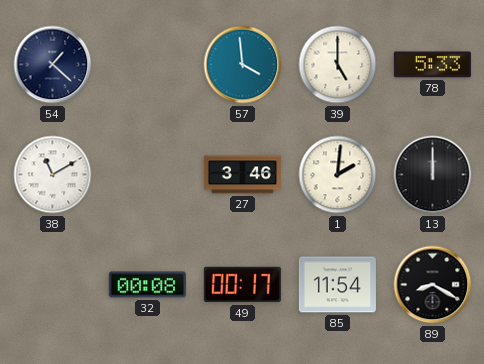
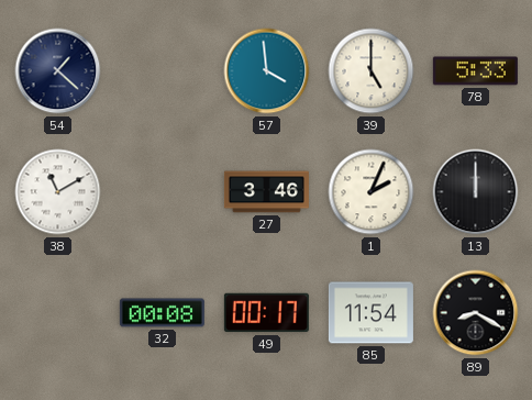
1: 2:01 -> 2:04
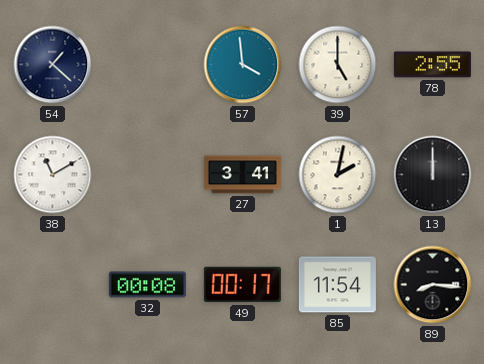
78: 5:33 -> 2:55
27: 3:46 -> 3:41
1: 2:04 -> 2:02
89: 8:20 -> 8:16
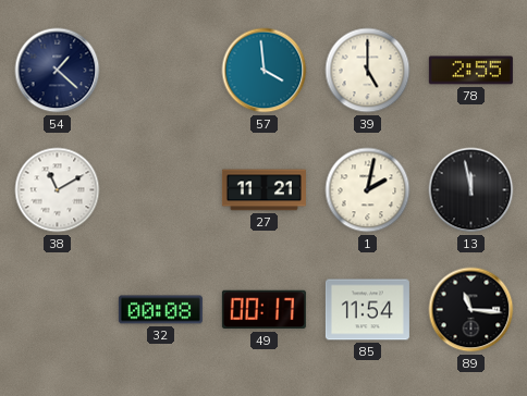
27: 3:41 -> 11:21
13: 12:00 -> 11:58
89: 8:16 -> 11:16
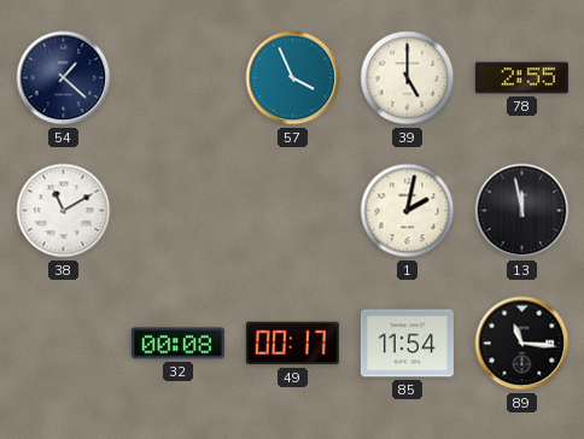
57: 3:59 -> 3:56
27: 11:21 -> none
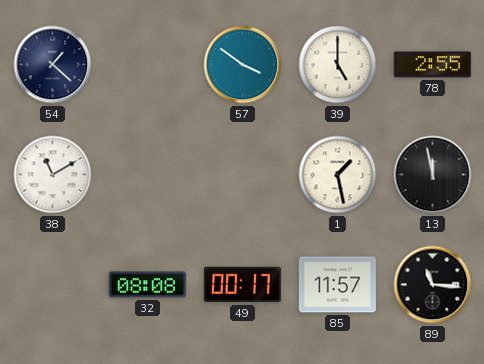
57: 3:56 -> 3:51
1: 2:02 -> 1:28
32: 00:08 -> 08:08
85: 11:54 -> 11:57
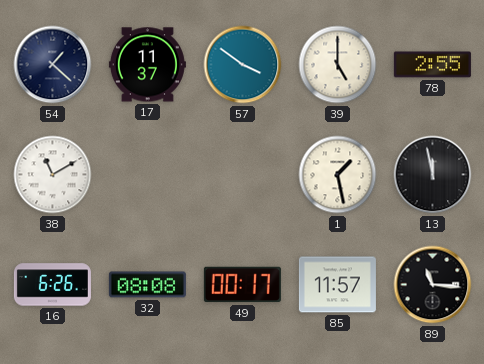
17: none -> 11:37
16: none -> 6:26
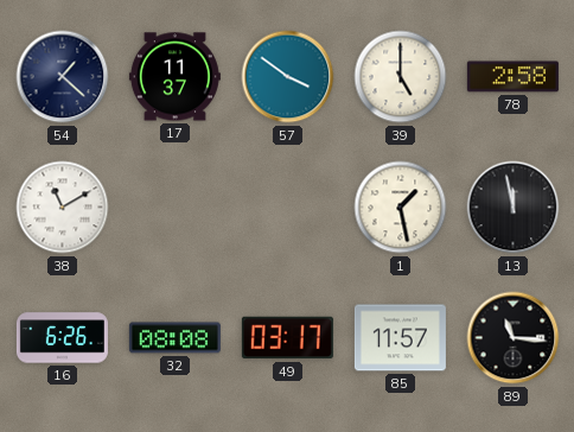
78: 2:55 -> 2:58
49: 00:17 -> 03:17
